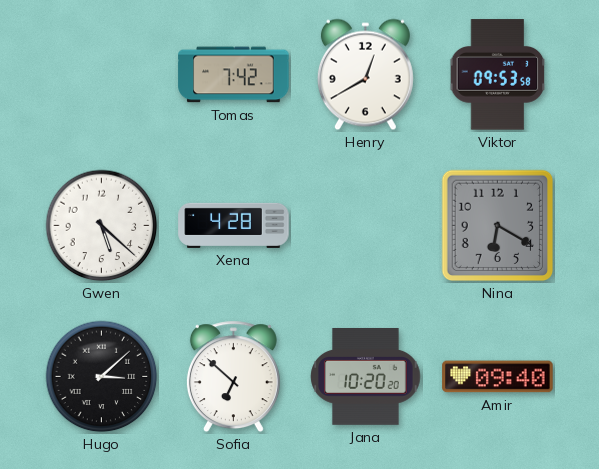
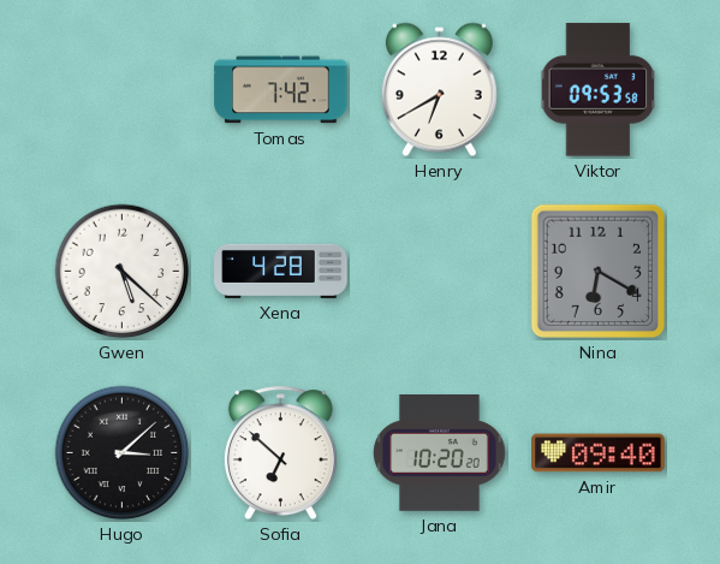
Henry: 12:40 -> 6:40
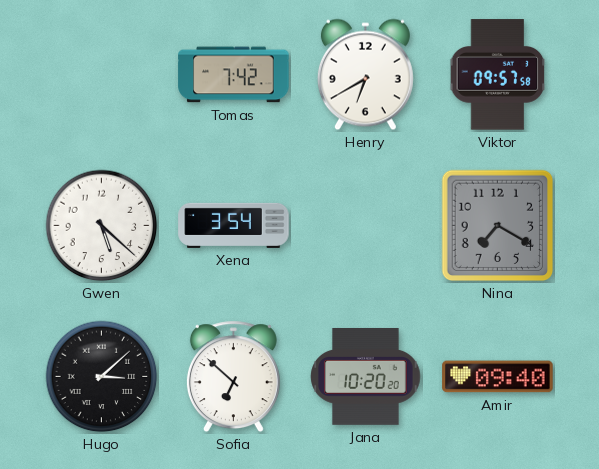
Viktor: 09:53 -> 09:57
Xena: 4:28 -> 3:54
Nina: 6:20 -> 7:20
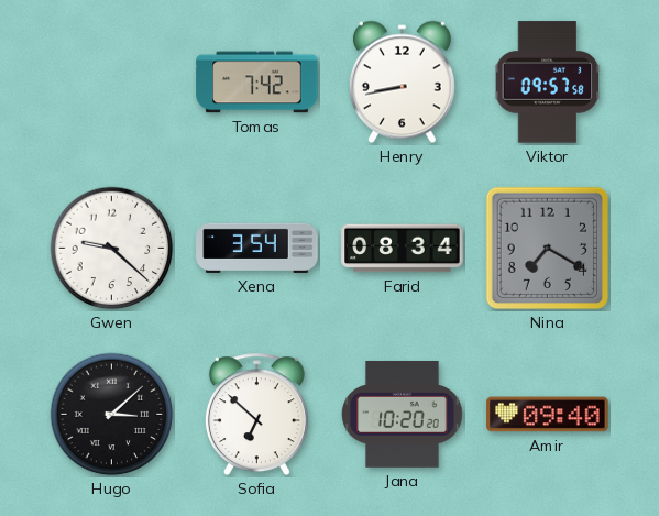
Henry: 6:40 -> 8:43
Gwen: 5:22 -> 9:22
Farid: none -> 08:34
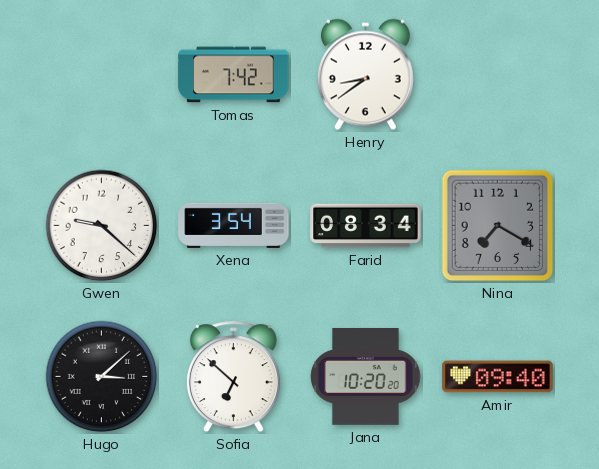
Henry: 8:43 -> 8:39
Viktor: 09:57 -> none
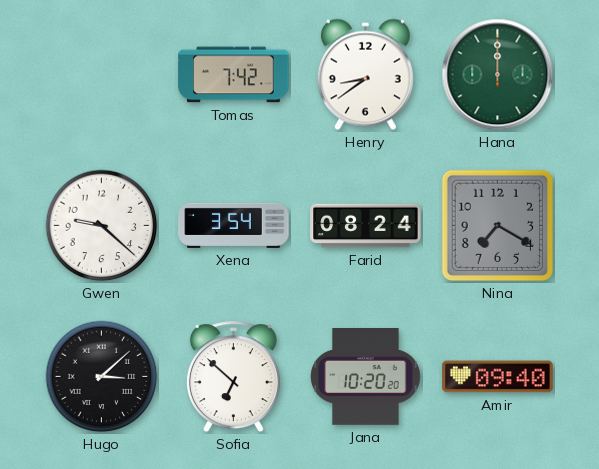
Hana: none -> 12:00
Farid: 08:34 -> 08:24
